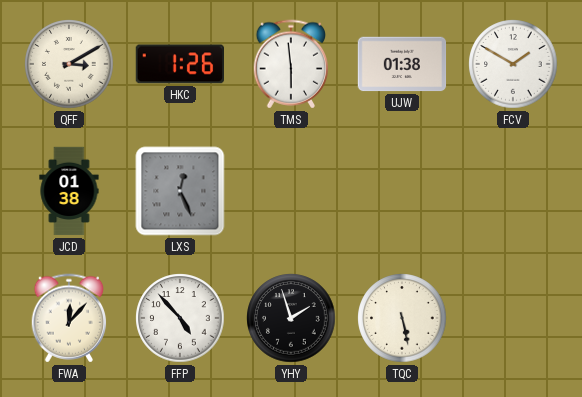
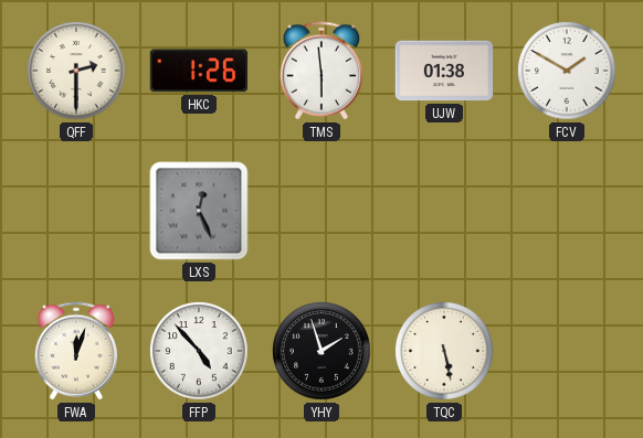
QFF: 3:10 -> 2:30
JCD: 01:38 -> none
FWA: 12:07 -> 12:03
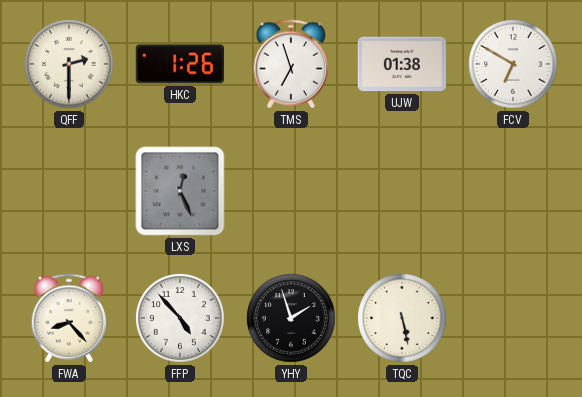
TMS: 5:59 -> 6:57
FCV: 1:50 -> 6:50
FWA: 12:03 -> 8:23
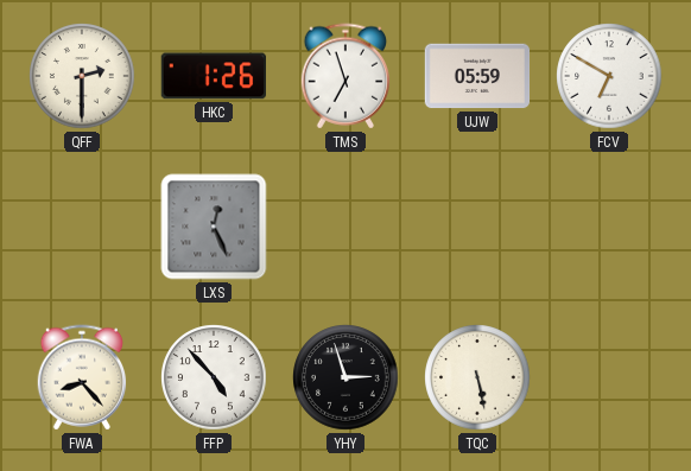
UJW: 01:38 -> 05:59
YHY: 1:57 -> 2:57
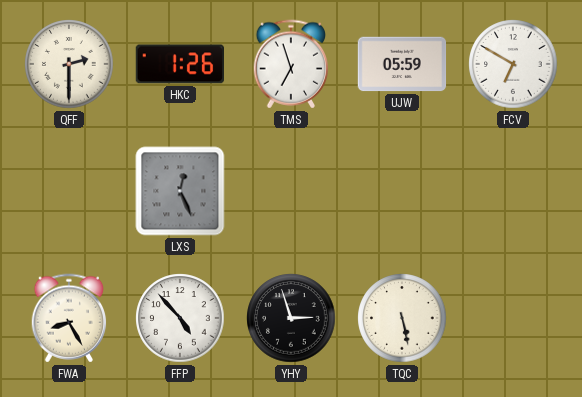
FWA: 8:23 -> 8:25
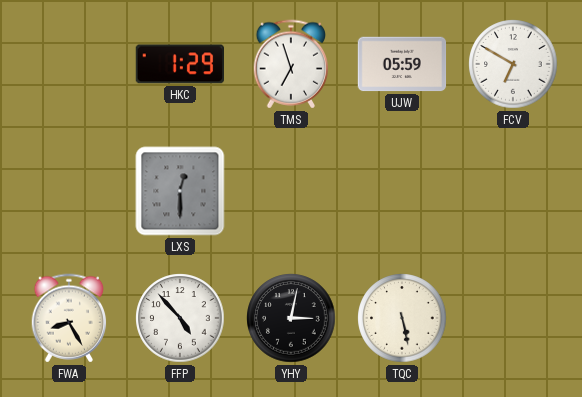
QFF: 2:30 -> none
HKC: 1:26 -> 1:29
LXS: 12:26 -> 12:30
YHY: 2:57 -> 3:02
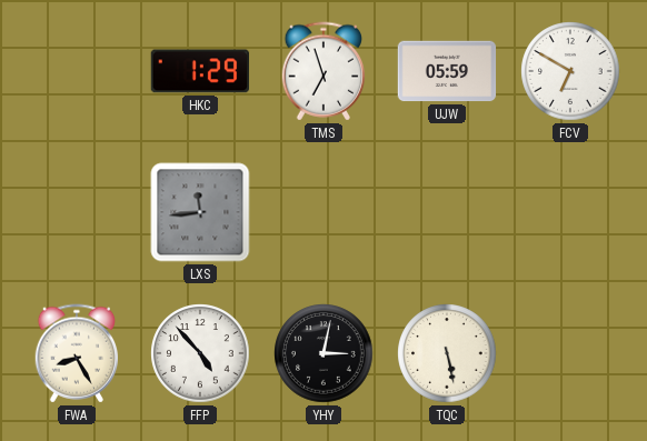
LXS: 12:30 -> 11:44
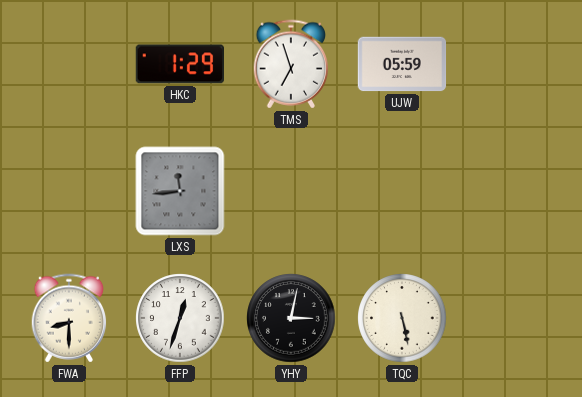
FCV: 6:50 -> none
FWA: 8:25 -> 8:30
FFP: 4:53 -> 12:33
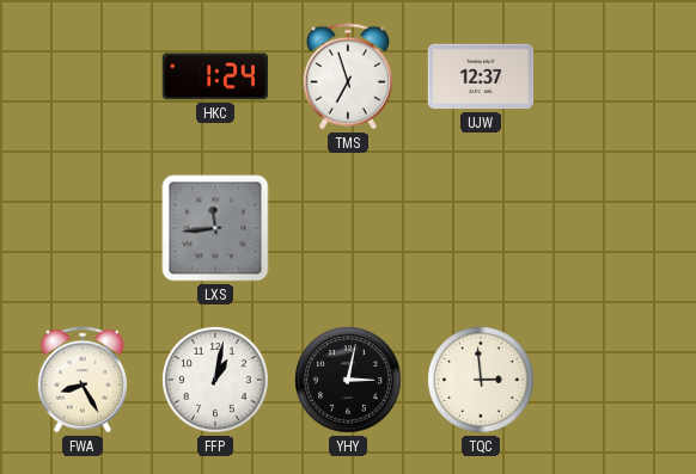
HKC: 1:29 -> 1:24
UJW: 05:59 -> 12:37
FWA: 8:30 -> 8:25
FFP: 12:33 -> 1:02
TQC: 5:28 -> 2:59
